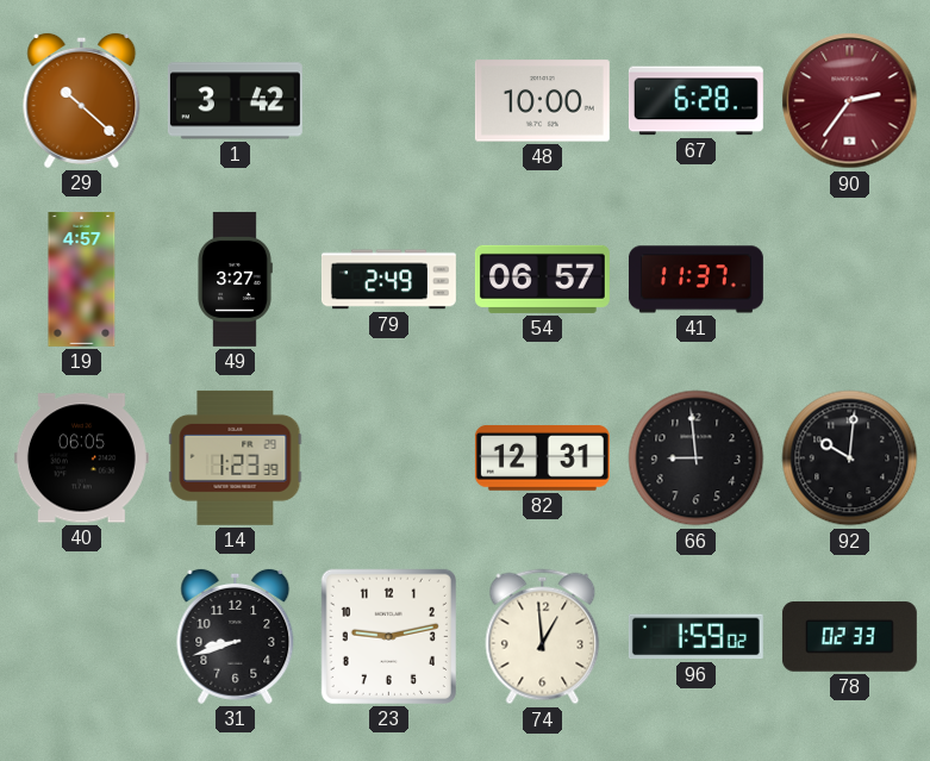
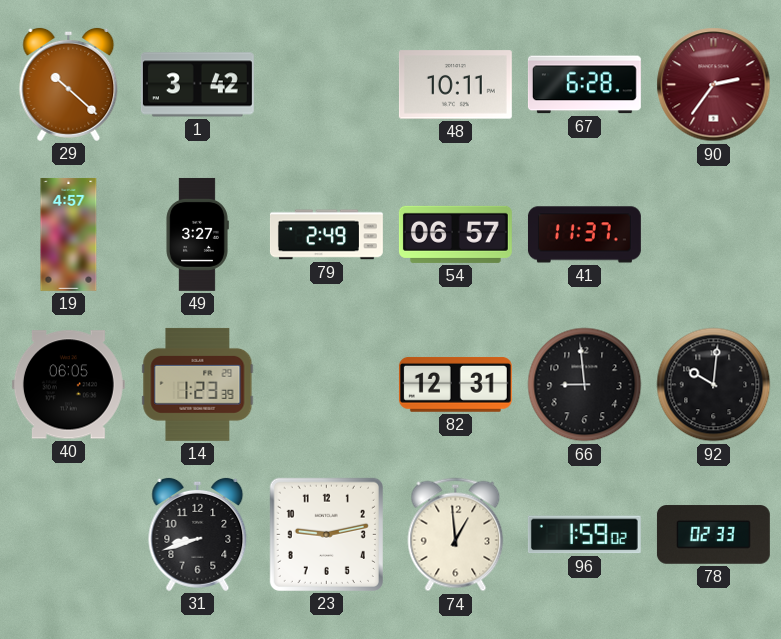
48: 10:00 -> 10:11
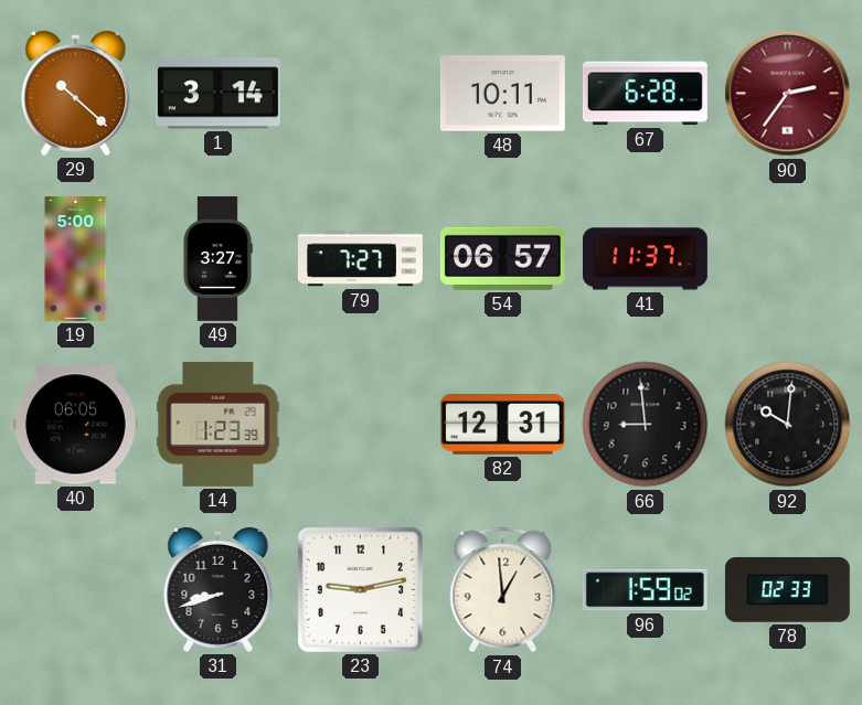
1: 3:42 -> 3:14
19: 4:57 -> 5:00
79: 2:49 -> 7:27
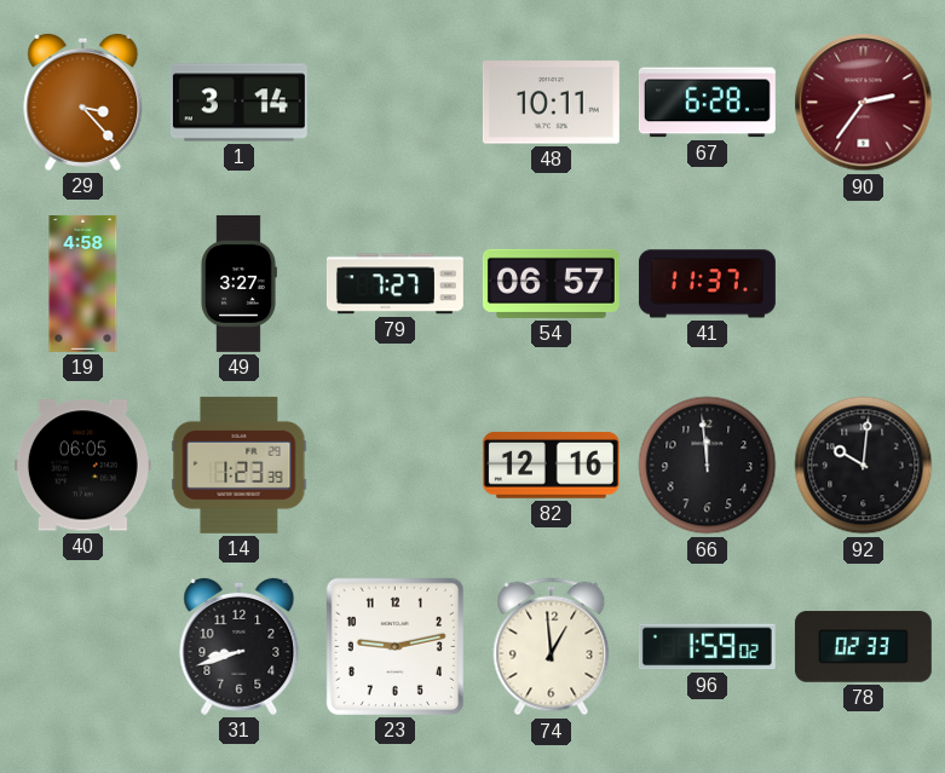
29: 10:22 -> 3:23
19: 5:00 -> 4:58
82: 12:31 -> 12:16
66: 8:59 -> 11:59
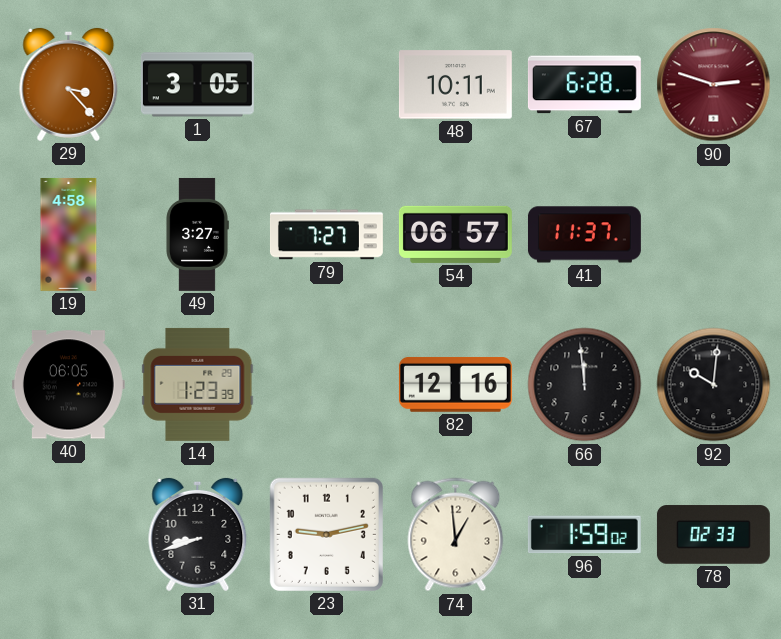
1: 3:14 -> 3:05
90: 2:36 -> 2:48
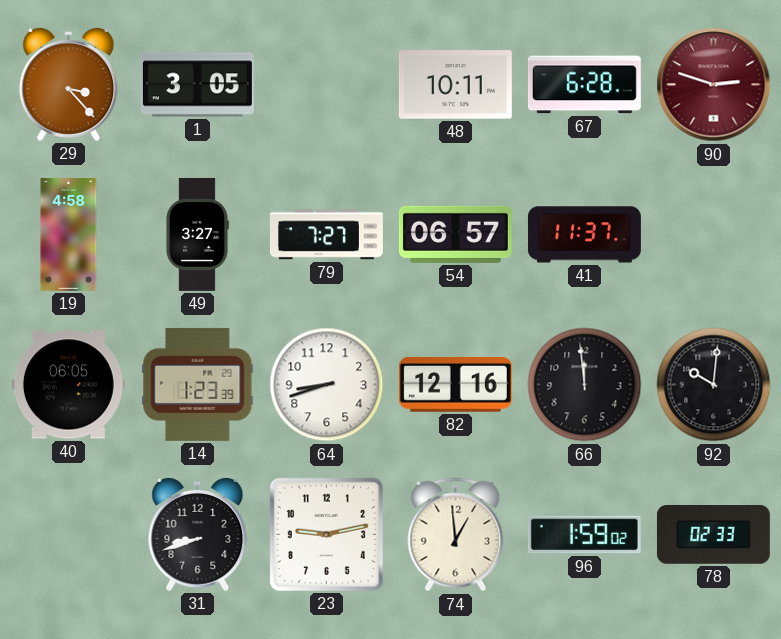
64: none -> 8:42
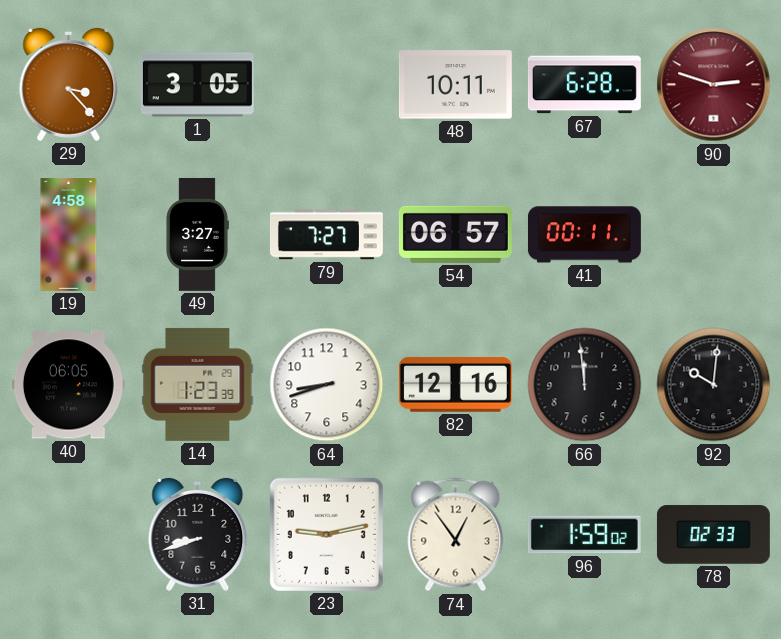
41: 11:37 -> 00:11
74: 12:59 -> 12:54
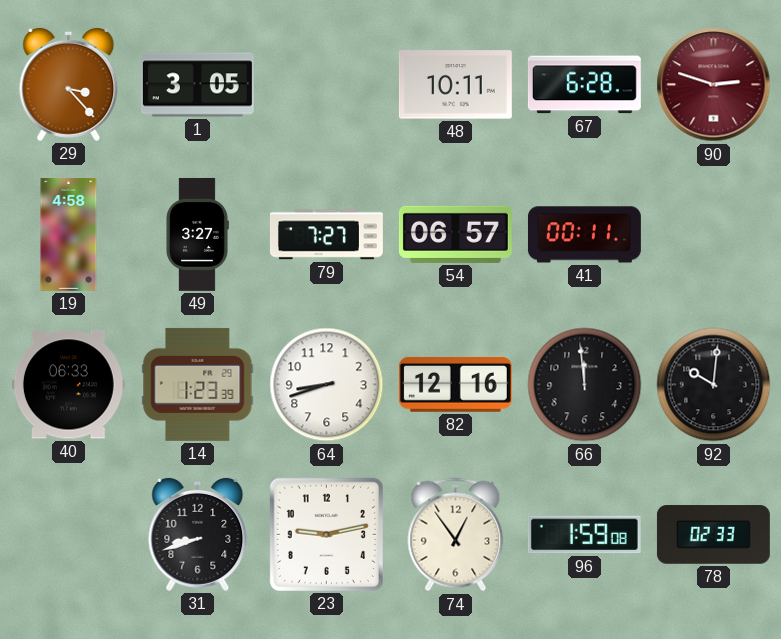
40: 06:05 -> 06:33
96: 1:59:02 -> 1:59:08
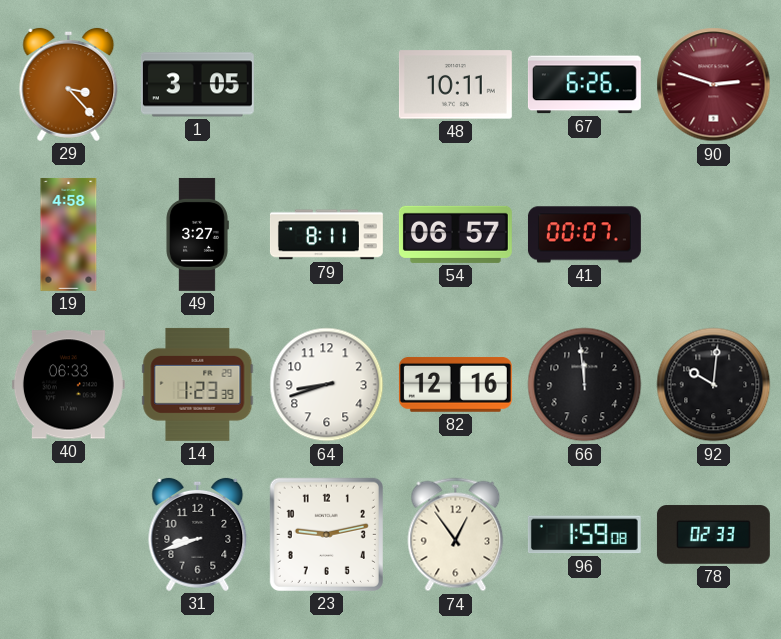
67: 6:28 -> 6:26
79: 7:27 -> 8:11
41: 00:11 -> 00:07
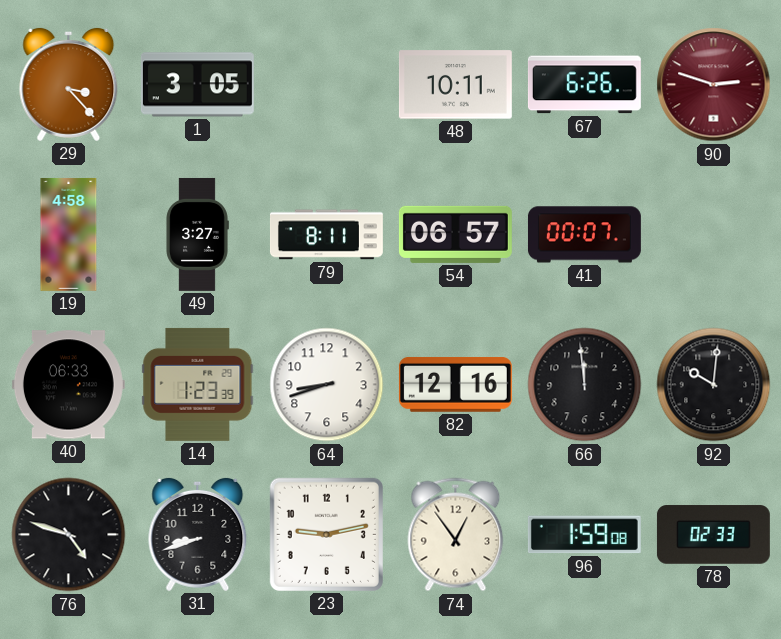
76: none -> 4:48
